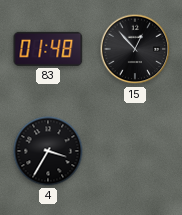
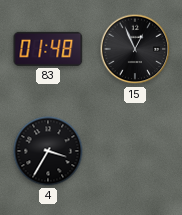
15: 12:53 -> 12:56
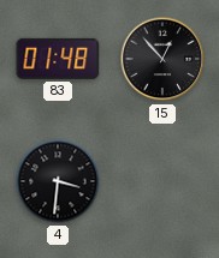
15: 12:56 -> 12:53
4: 3:35 -> 3:31
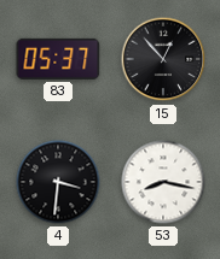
83: 01:48 -> 05:37
53: none -> 8:17
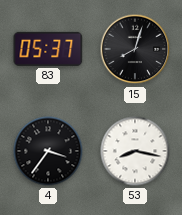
15: 12:53 -> 8:03
4: 3:31 -> 3:36
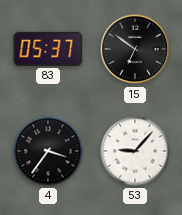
15: 8:03 -> 6:51
53: 8:17 -> 9:07
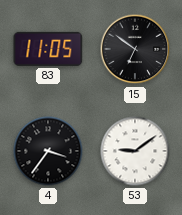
83: 05:37 -> 11:05
53: 9:07 -> 9:09
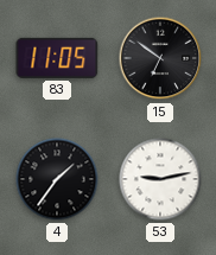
4: 3:36 -> 1:36
53: 9:09 -> 9:13
